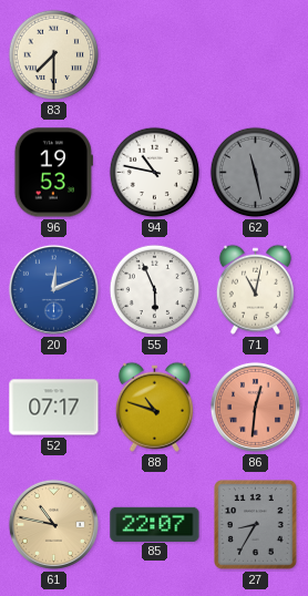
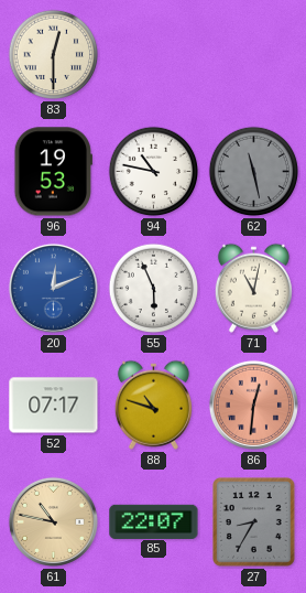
83: 7:30 -> 12:30
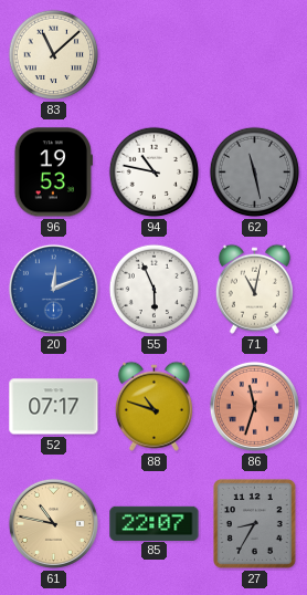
83: 12:30 -> 11:08
86: 12:31 -> 11:33
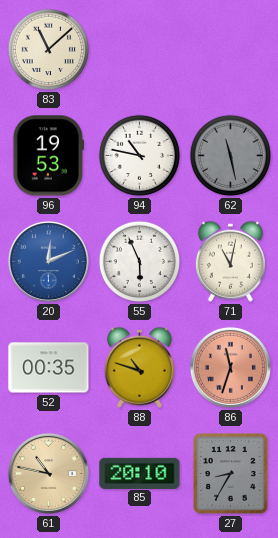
52: 07:17 -> 00:35
85: 22:07 -> 20:10
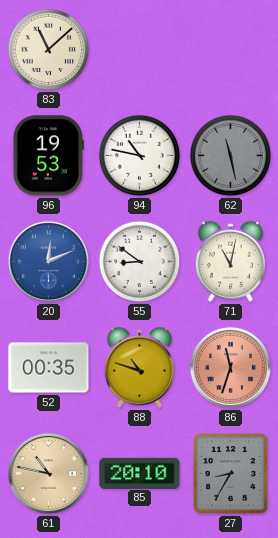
55: 5:56 -> 8:51
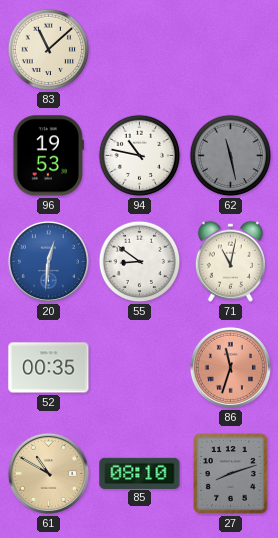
20: 12:11 -> 12:31
88: 10:48 -> none
61: 10:47 -> 10:50
85: 20:10 -> 08:10
27: 8:35 -> 8:12
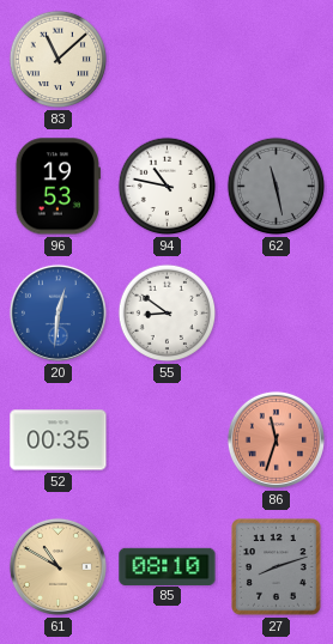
71: 11:02 -> none
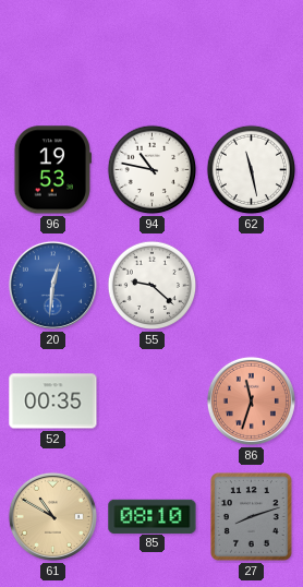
83: 11:08 -> none
62 dial: grey -> white
55: 8:51 -> 9:22
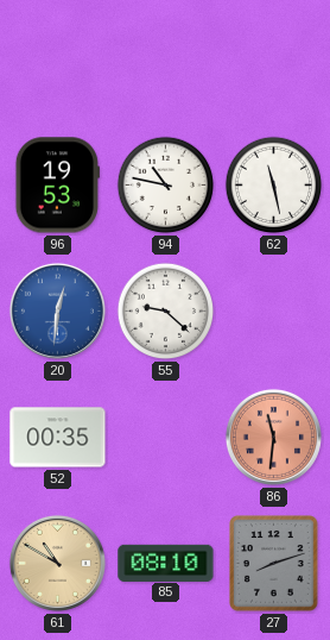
86: 11:33 -> 11:31
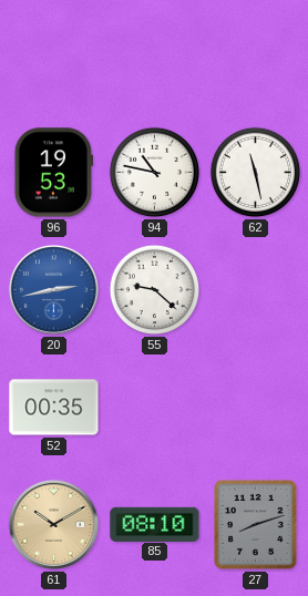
20: 12:31 -> 2:43
86: 11:31 -> none
61: 10:50 -> 10:10
